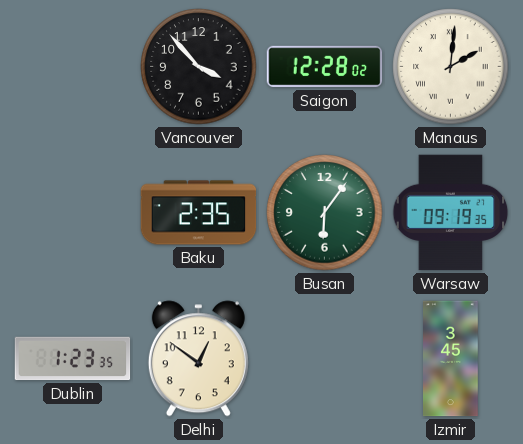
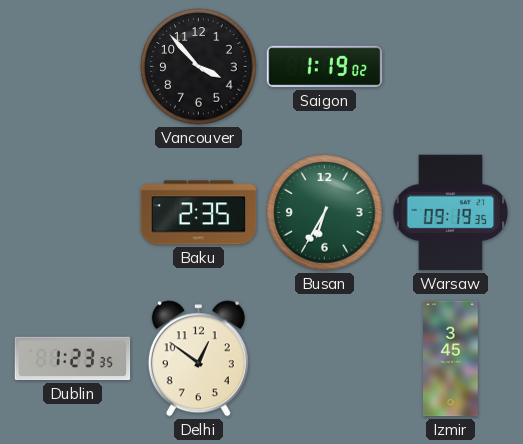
Saigon: 12:28 -> 1:19
Manaus: 2:01 -> none
Busan: 6:06 -> 6:35
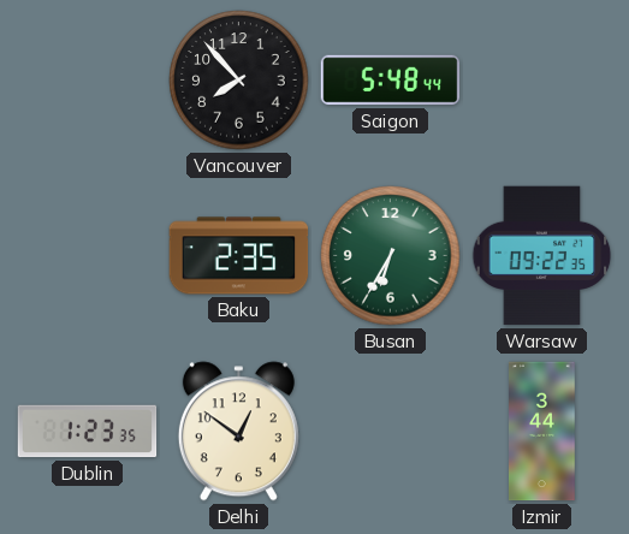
Vancouver: 3:53 -> 7:53
Saigon: 1:19 -> 5:48
Warsaw: 09:19 -> 09:22
Izmir: 3:45 -> 3:44
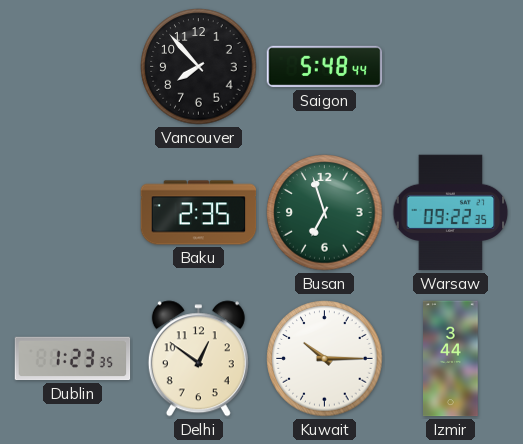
Busan: 6:35 -> 6:57
Kuwait: none -> 10:15
